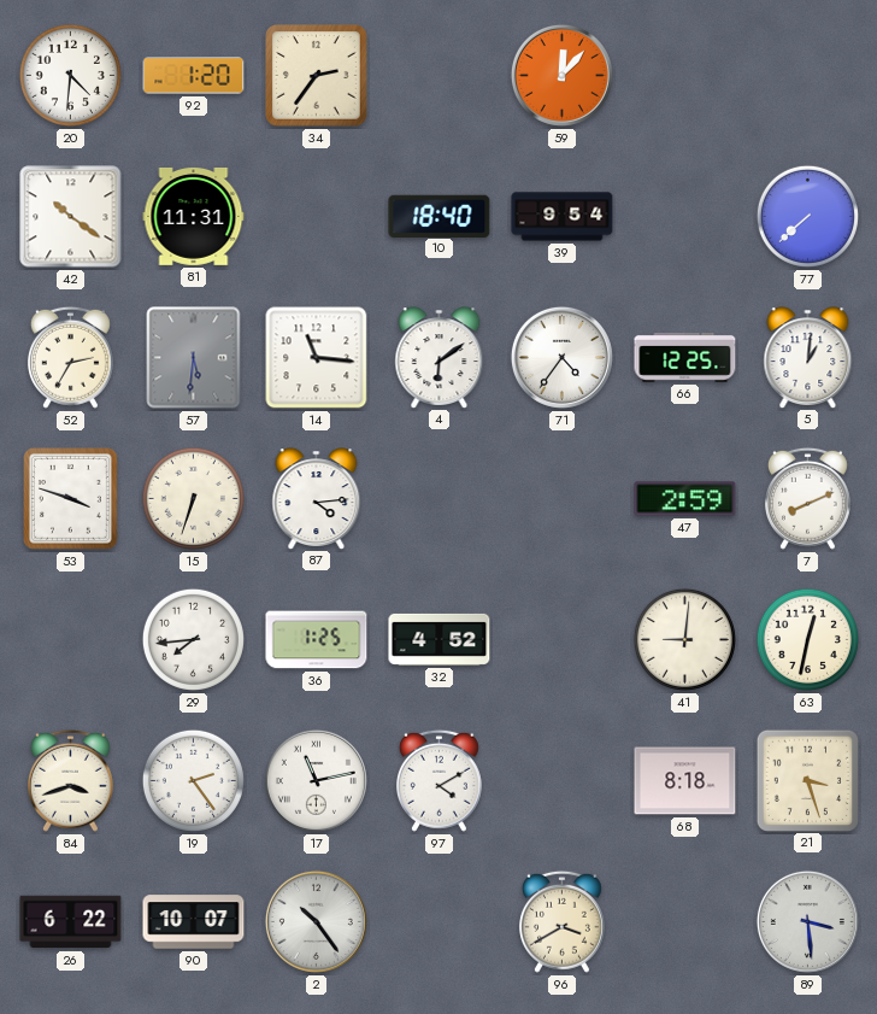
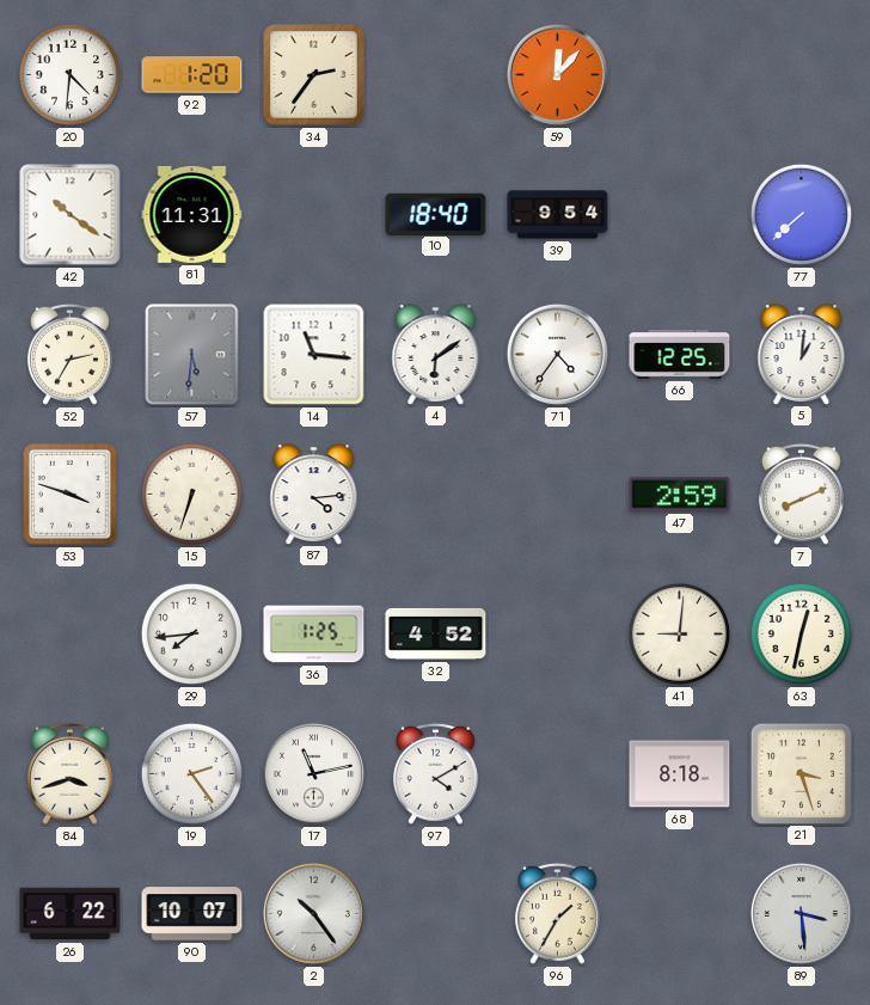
96: 3:40 -> 1:35
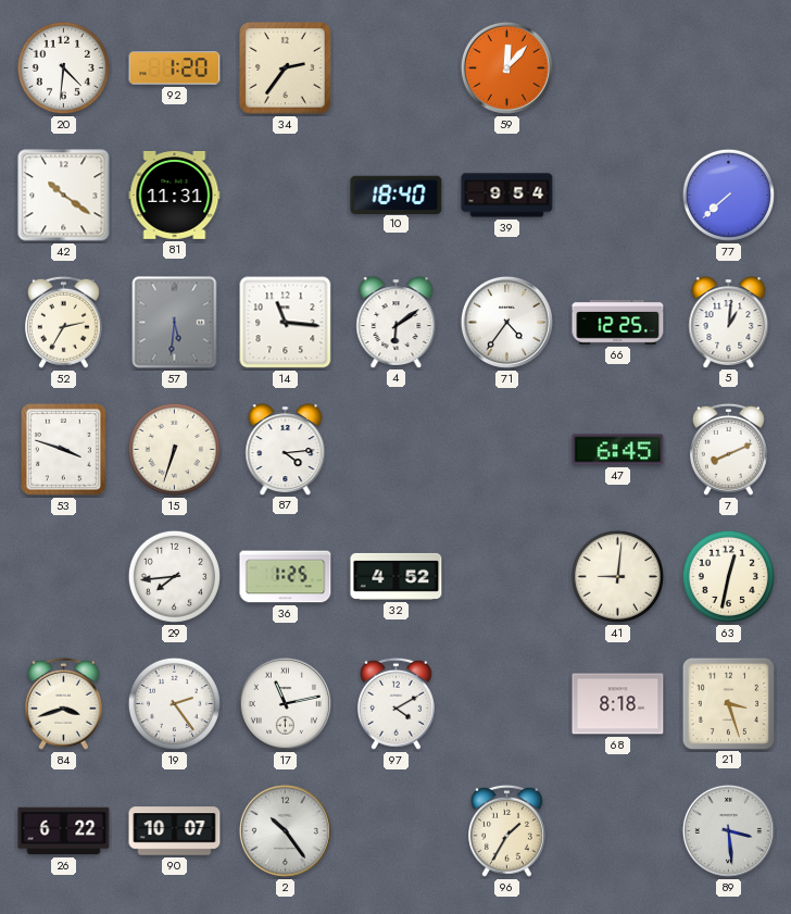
47: 2:59 -> 6:45
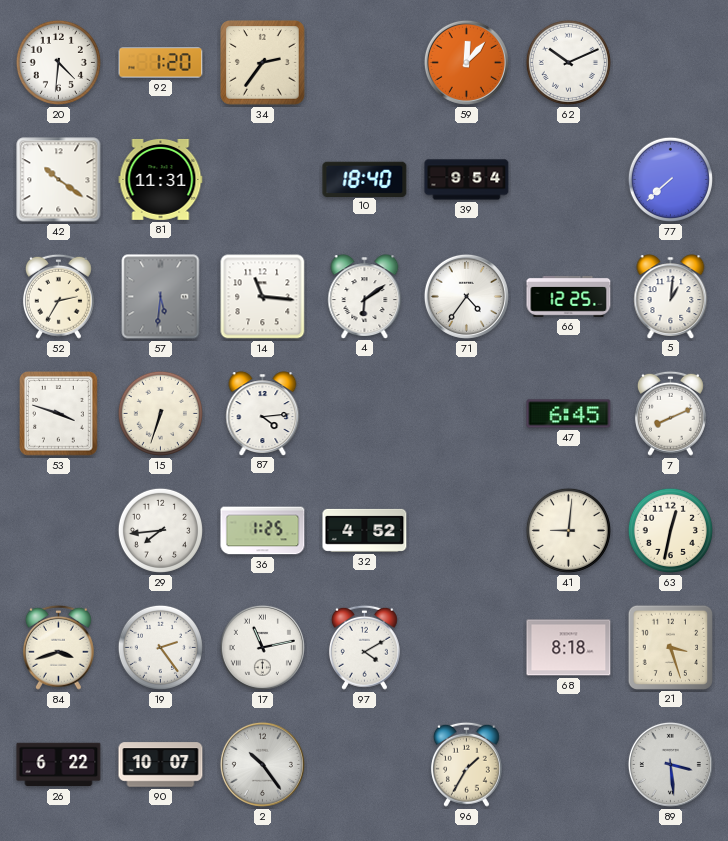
62: none -> 10:11
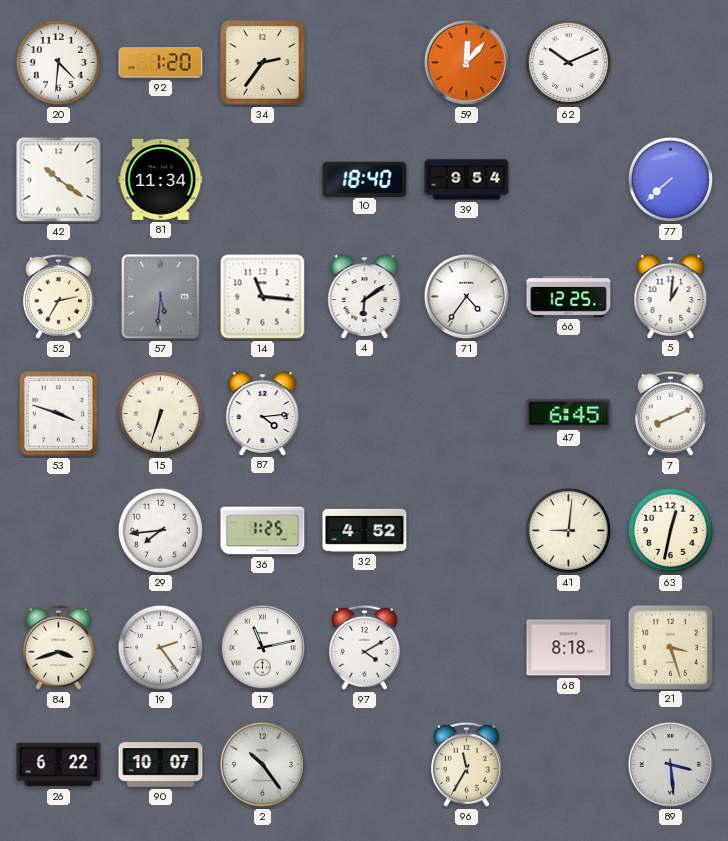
81: 11:31 -> 11:34
96: 1:35 -> 11:35
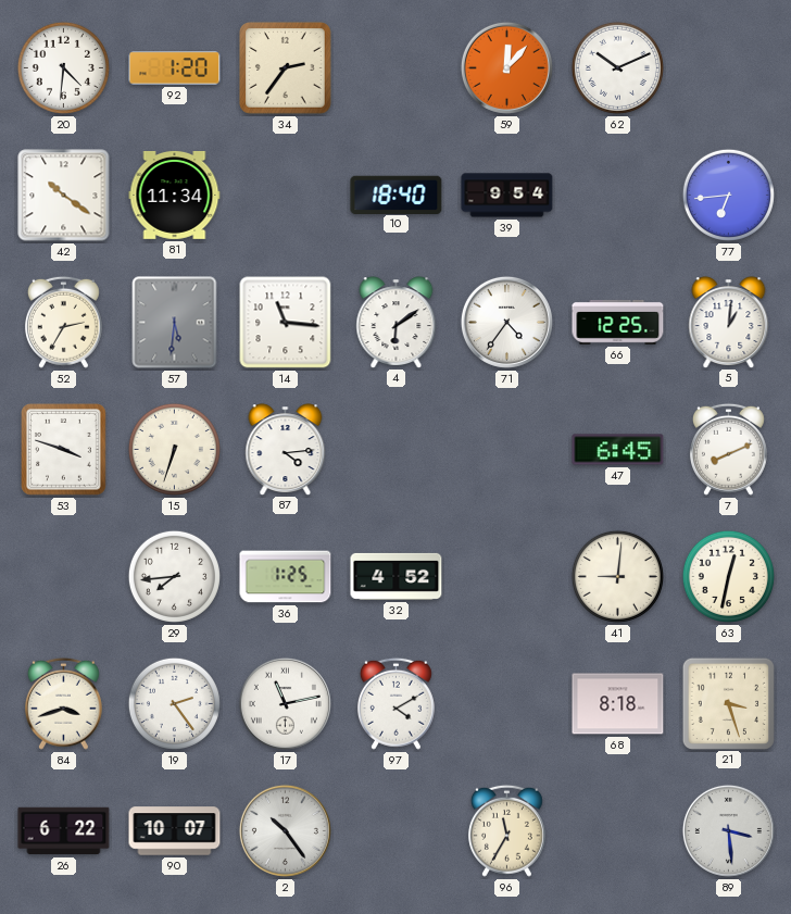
77: 7:38 -> 6:44
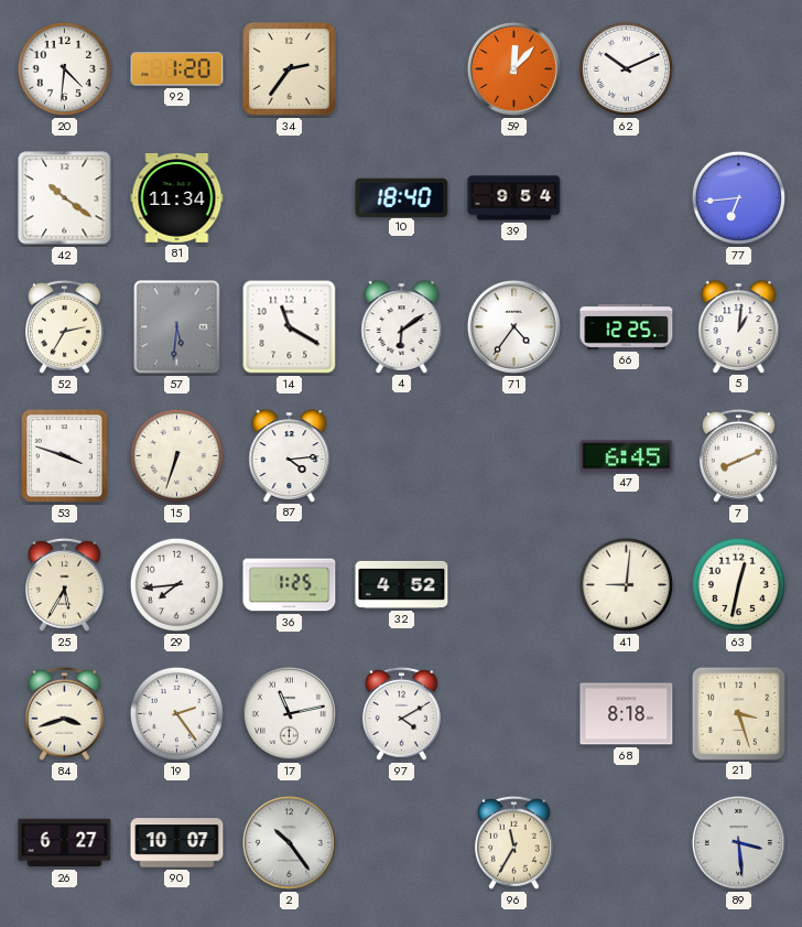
14: 11:16 -> 11:20
25: none -> 5:35
26: 6:22 -> 6:27
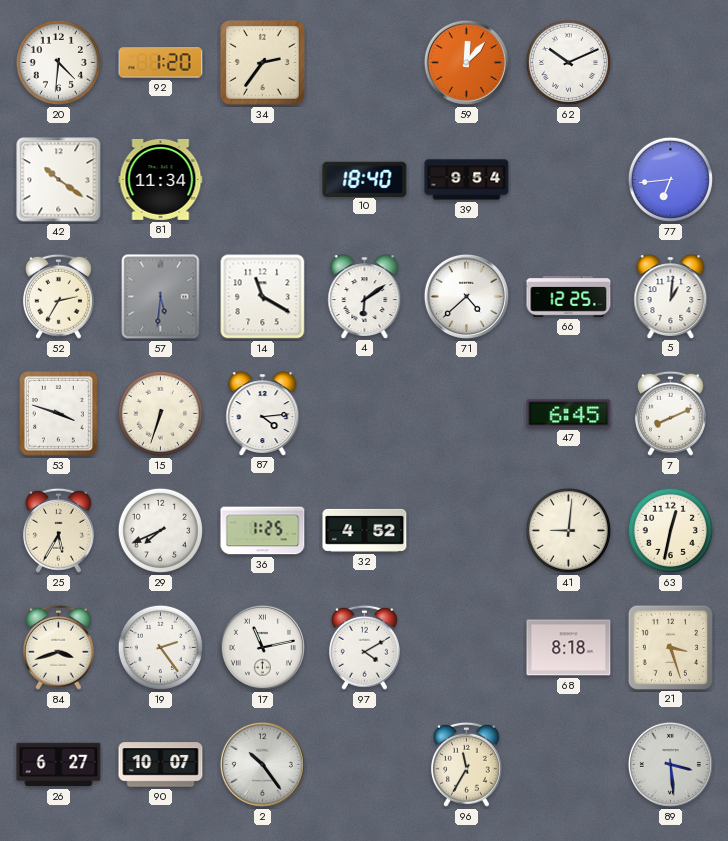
71: 4:36 -> 4:38
29: 7:44 -> 7:41
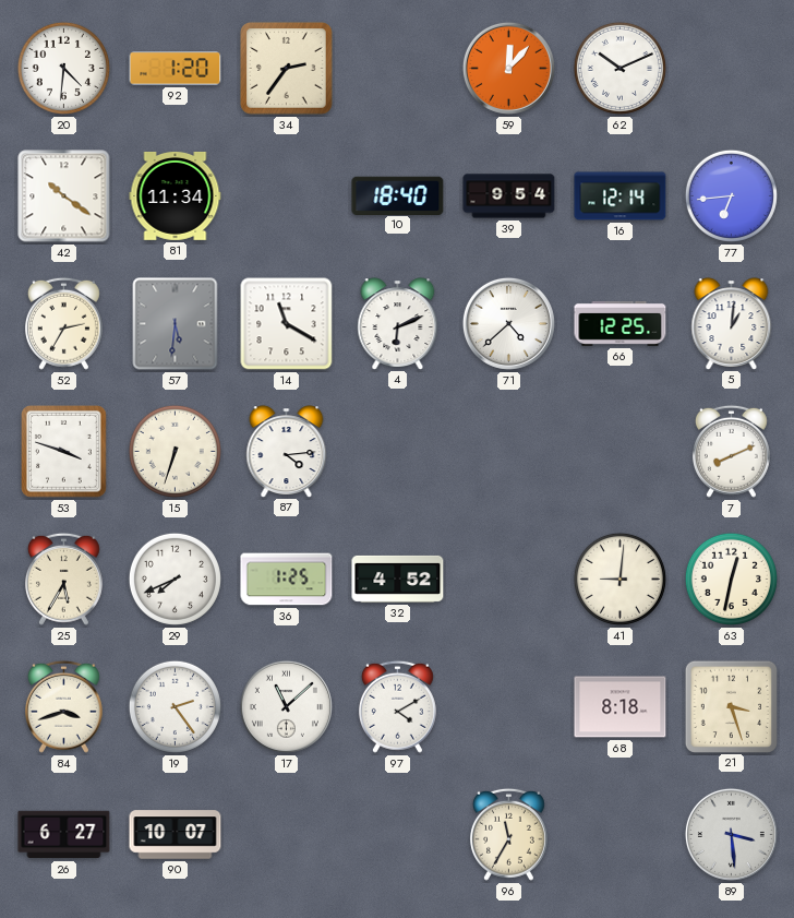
16: none -> 12:14
4: 6:09 -> 6:11
47: 6:45 -> none
17: 11:13 -> 11:08
2: 10:24 -> none
